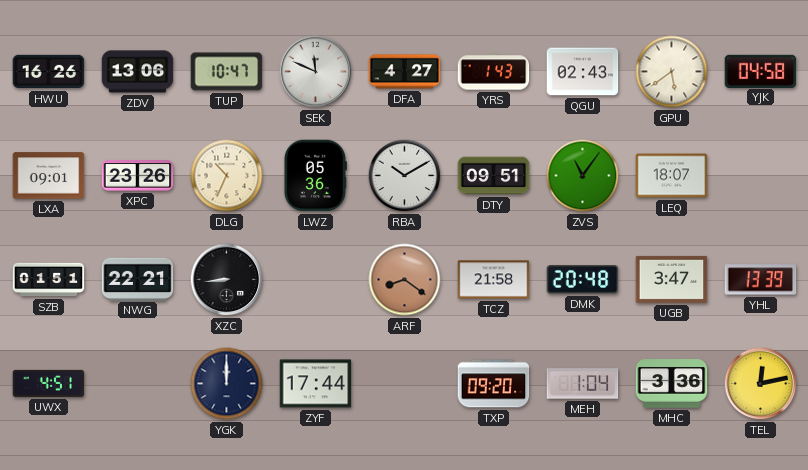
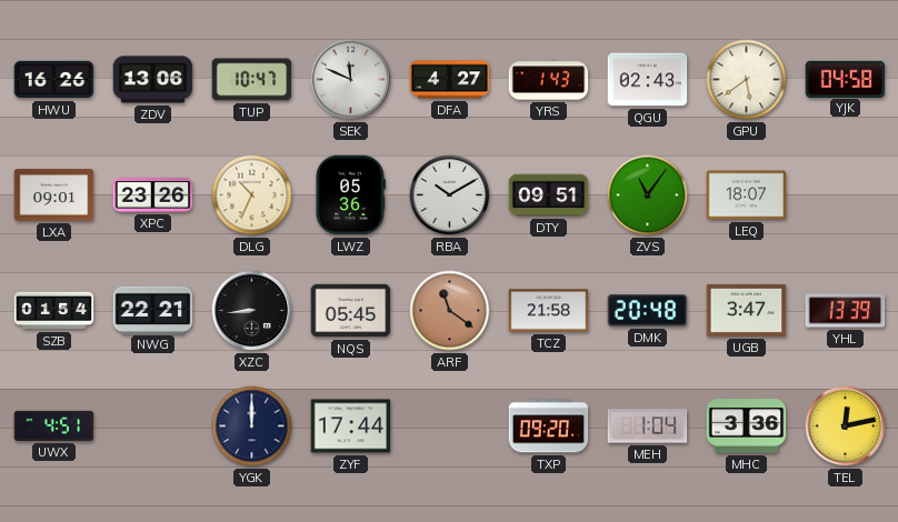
SZB: 01:51 -> 01:54
NQS: none -> 05:45
ARF: 8:21 -> 11:21
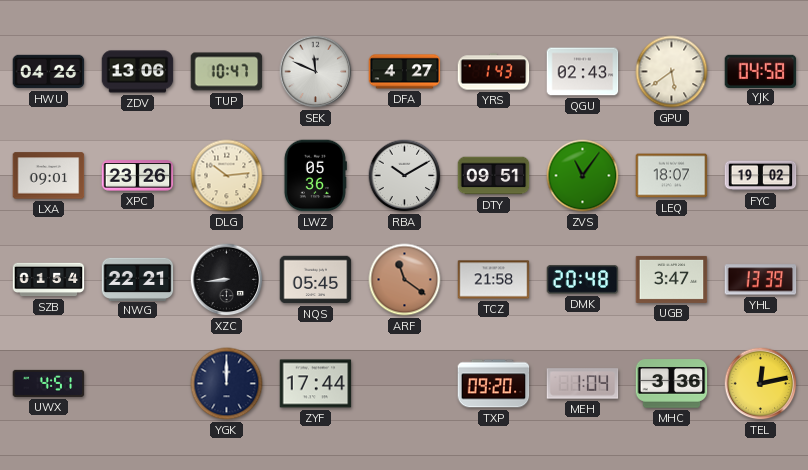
HWU: 16:26 -> 04:26
DLG: 10:34 -> 10:14
FYC: none -> 19:02
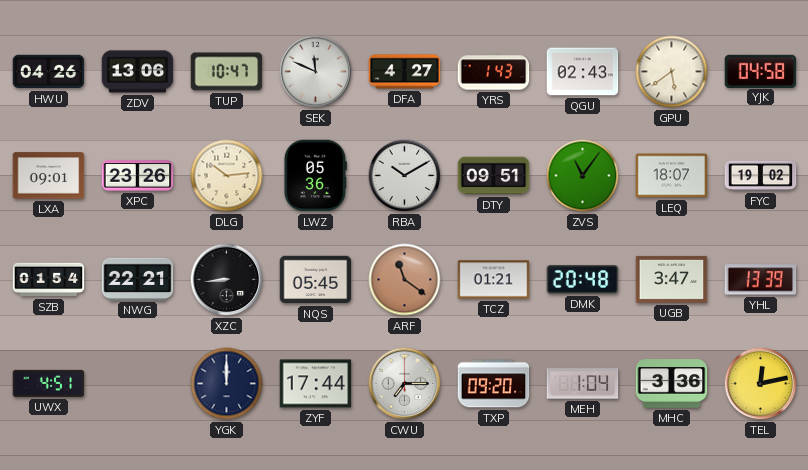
TCZ: 21:58 -> 01:21
CWU: none -> 7:15
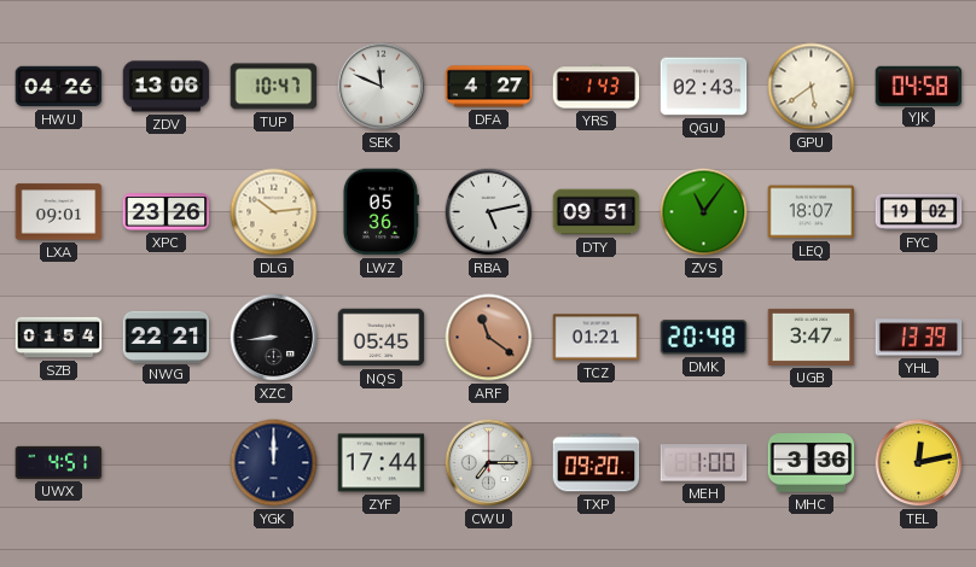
RBA: 10:10 -> 5:13
MEH: 1:04 -> 1:00
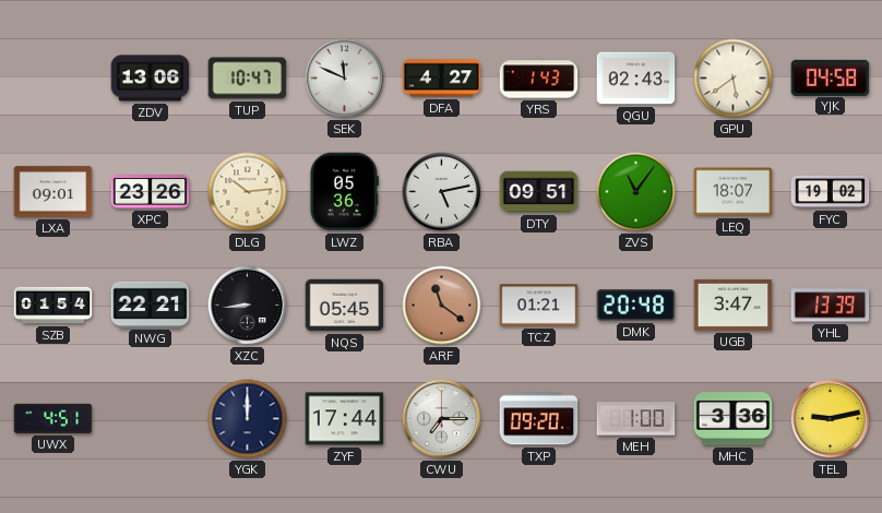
HWU: 04:26 -> none
TEL: 12:13 -> 9:13
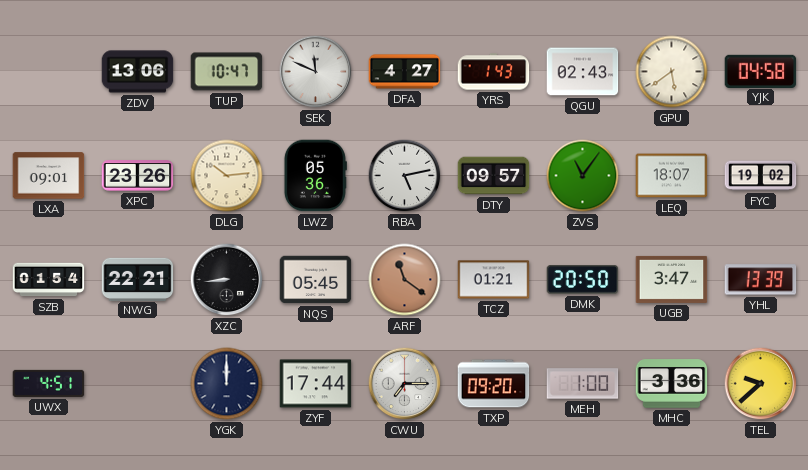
DTY: 09:51 -> 09:57
DMK: 20:48 -> 20:50
TEL: 9:13 -> 9:38
